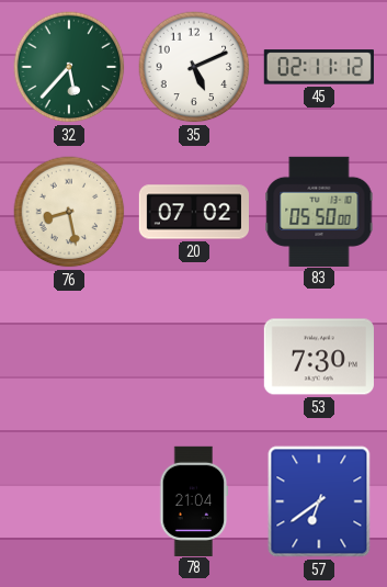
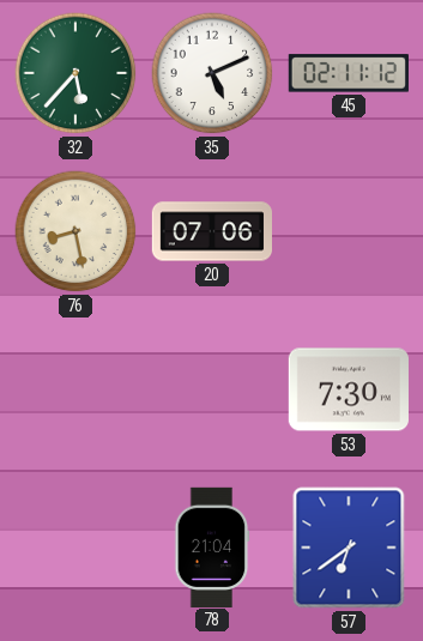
20: 07:02 -> 07:06
83: 05:50 -> none
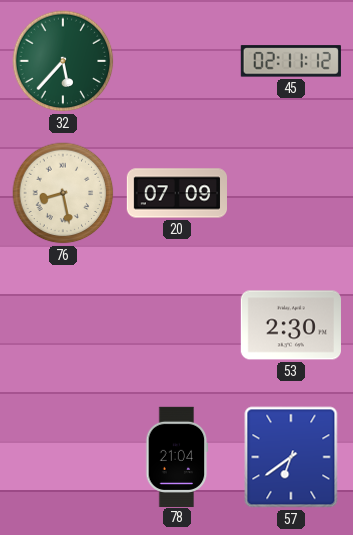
35: 5:11 -> none
20: 07:06 -> 07:09
53: 7:30 -> 2:30
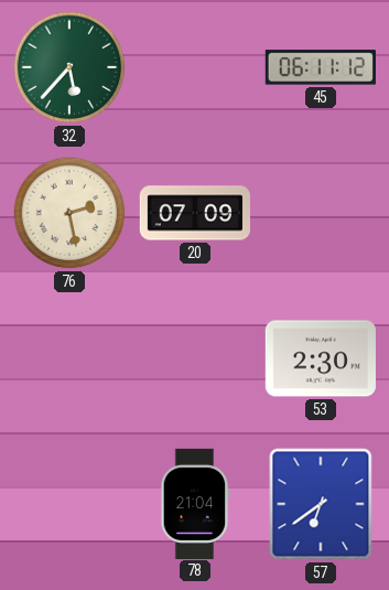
45: 02:11 -> 06:11
76: 8:28 -> 2:28
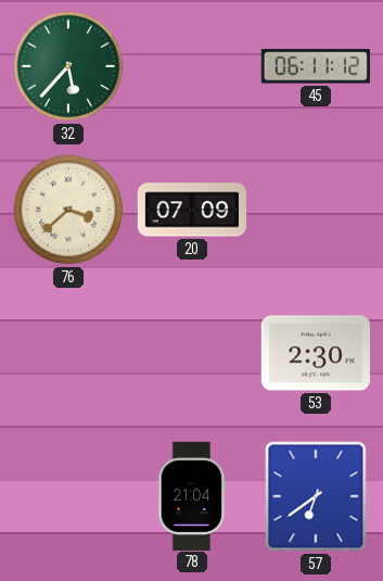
76: 2:28 -> 3:38
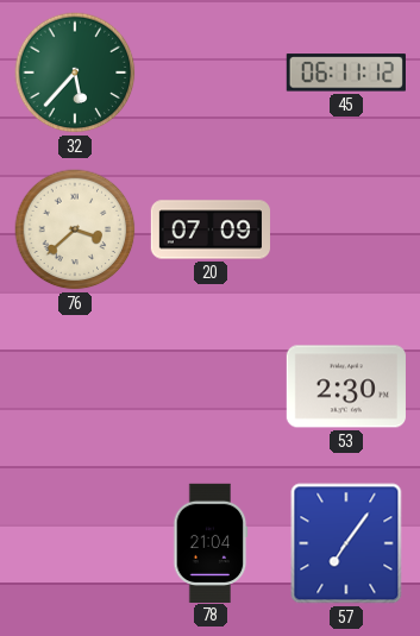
57: 6:39 -> 7:06
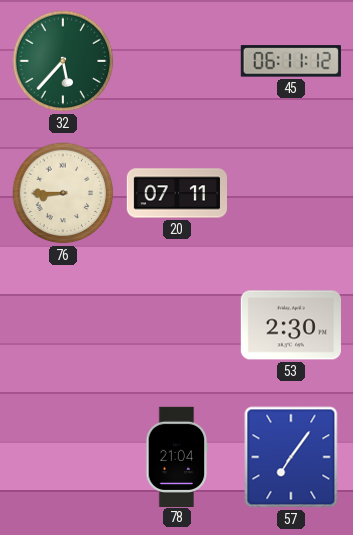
76: 3:38 -> 8:45
20: 07:09 -> 07:11
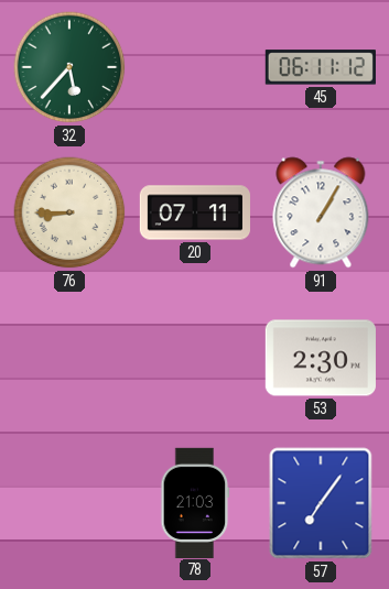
91: none -> 1:05
78: 21:04 -> 21:03
